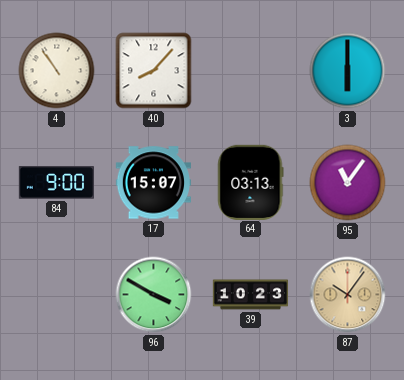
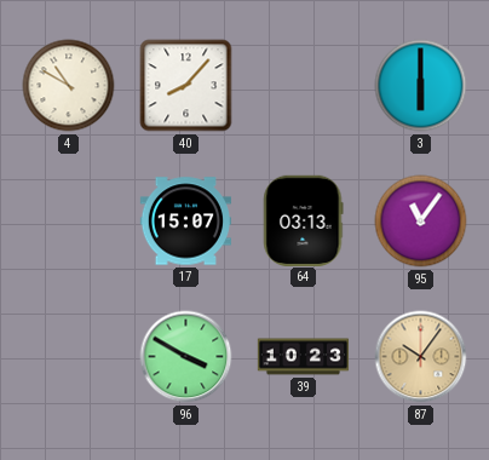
4: 10:54 -> 10:50
84: 9:00 -> none
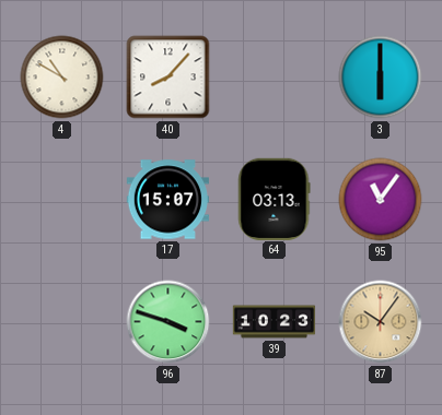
96: 3:50 -> 3:48
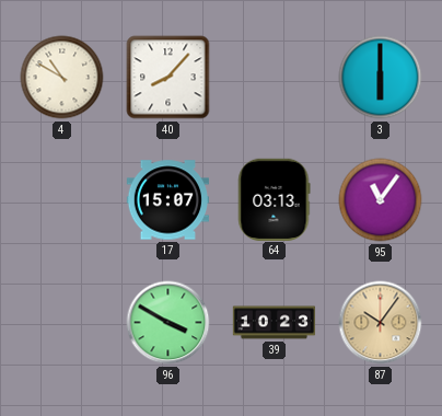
96: 3:48 -> 3:50
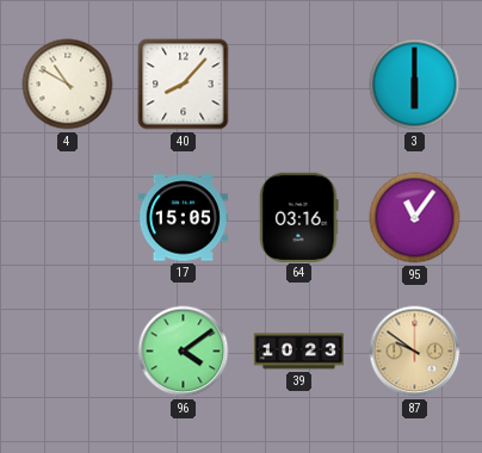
17: 15:07 -> 15:05
64: 03:13 -> 03:16
96: 3:50 -> 4:09
87: 10:06 -> 9:51
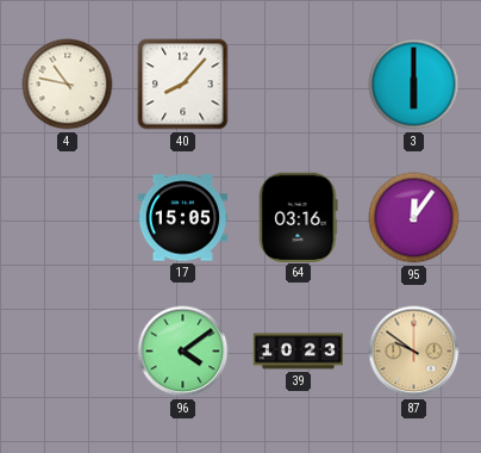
4: 10:50 -> 10:47
95: 11:06 -> 12:06
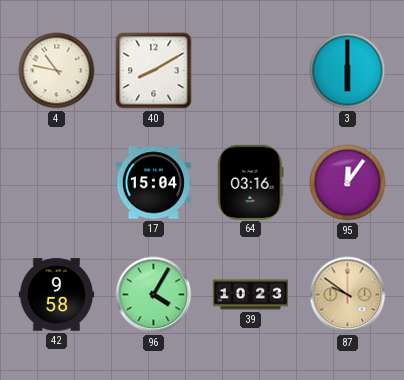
40: 8:07 -> 8:10
17: 15:05 -> 15:04
42: none -> 9:58
96: 4:09 -> 4:05
